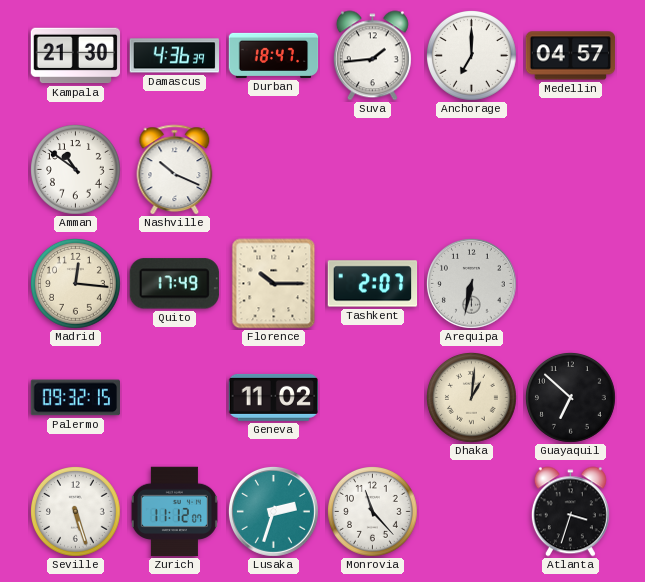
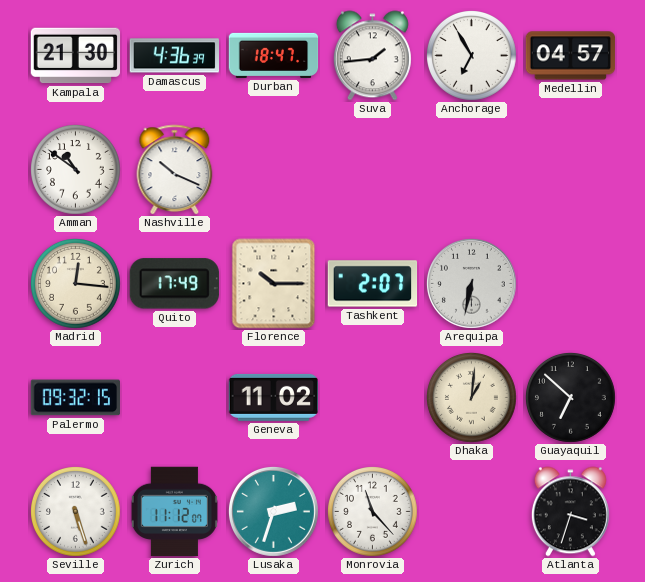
Anchorage: 7:00 -> 6:55
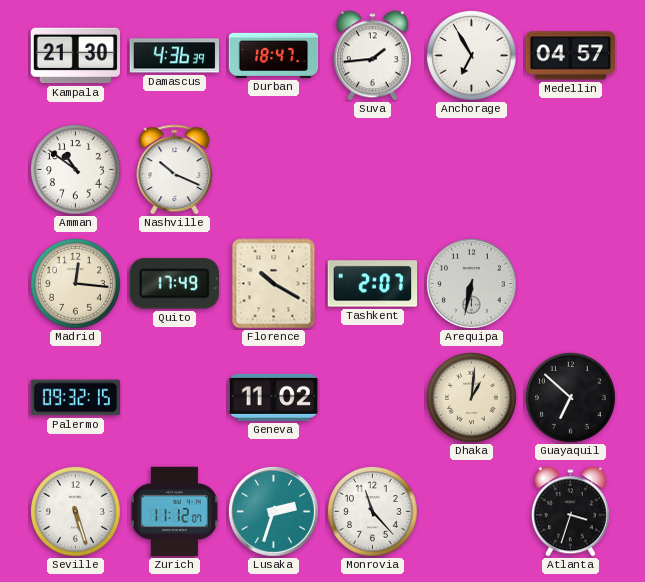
Florence: 10:15 -> 10:20
